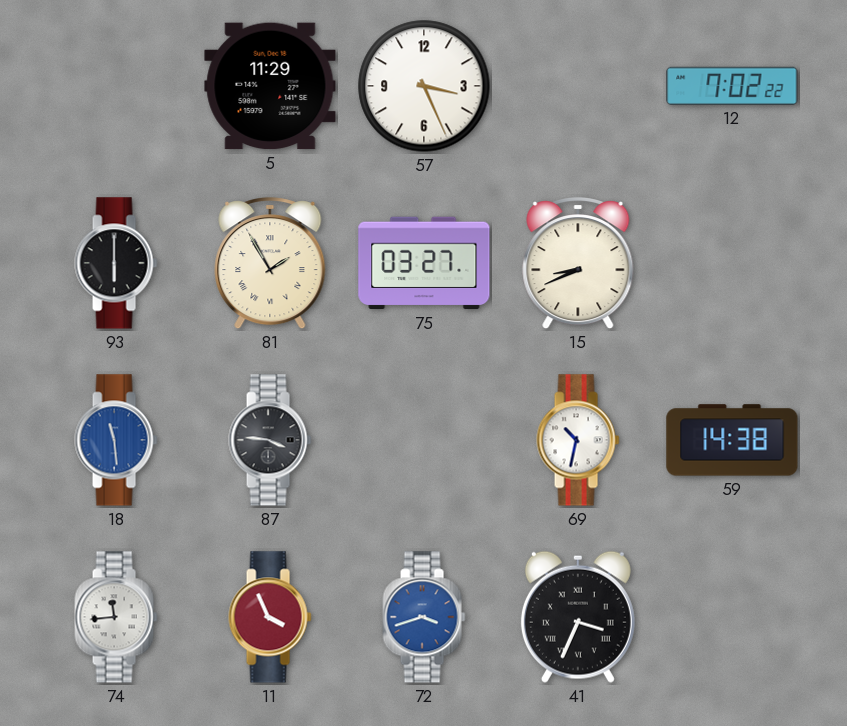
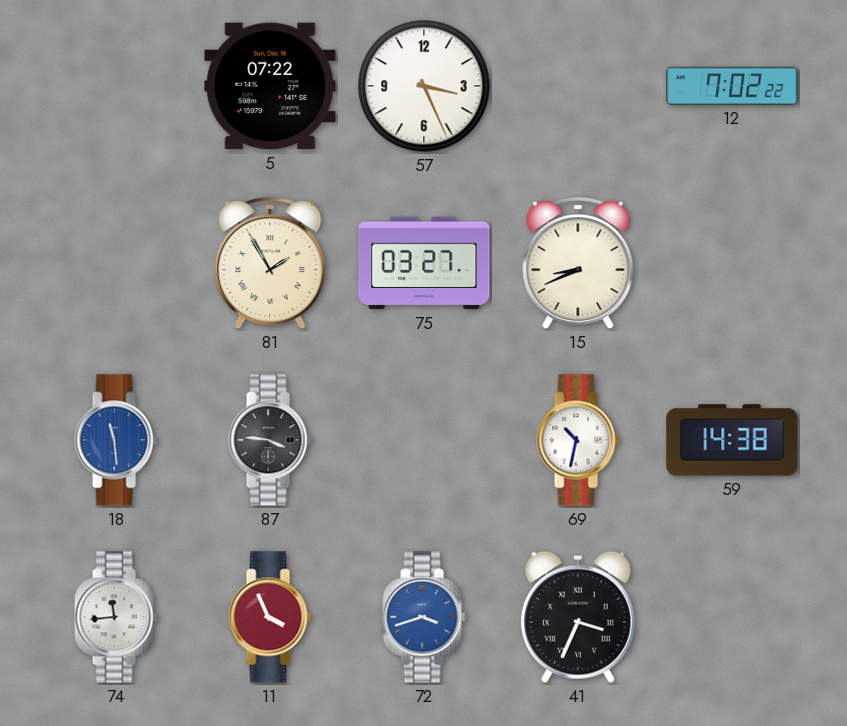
5: 11:29 -> 07:22
93: 6:00 -> none
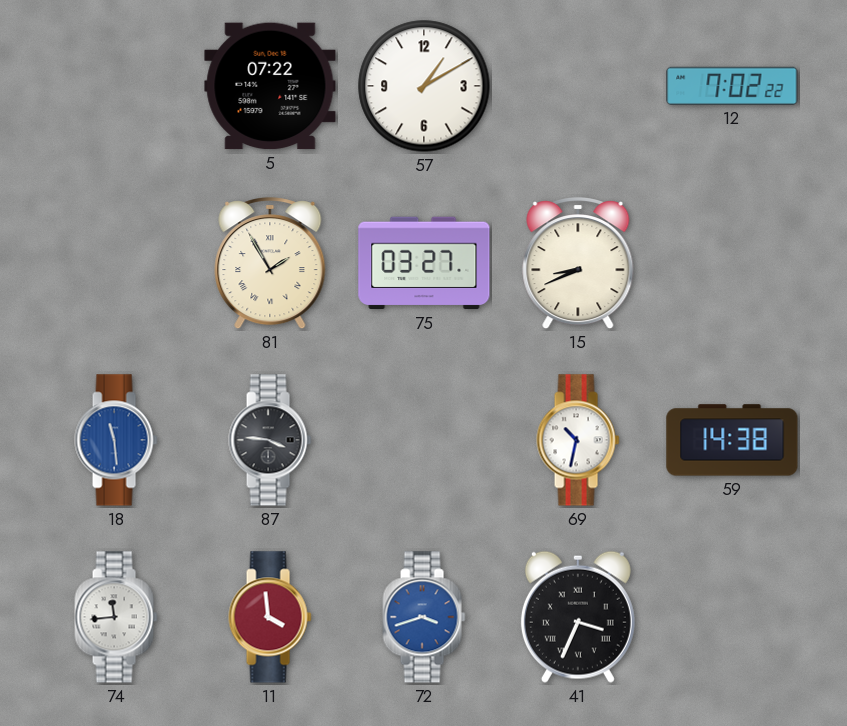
57: 3:26 -> 1:10
11: 3:56 -> 3:59
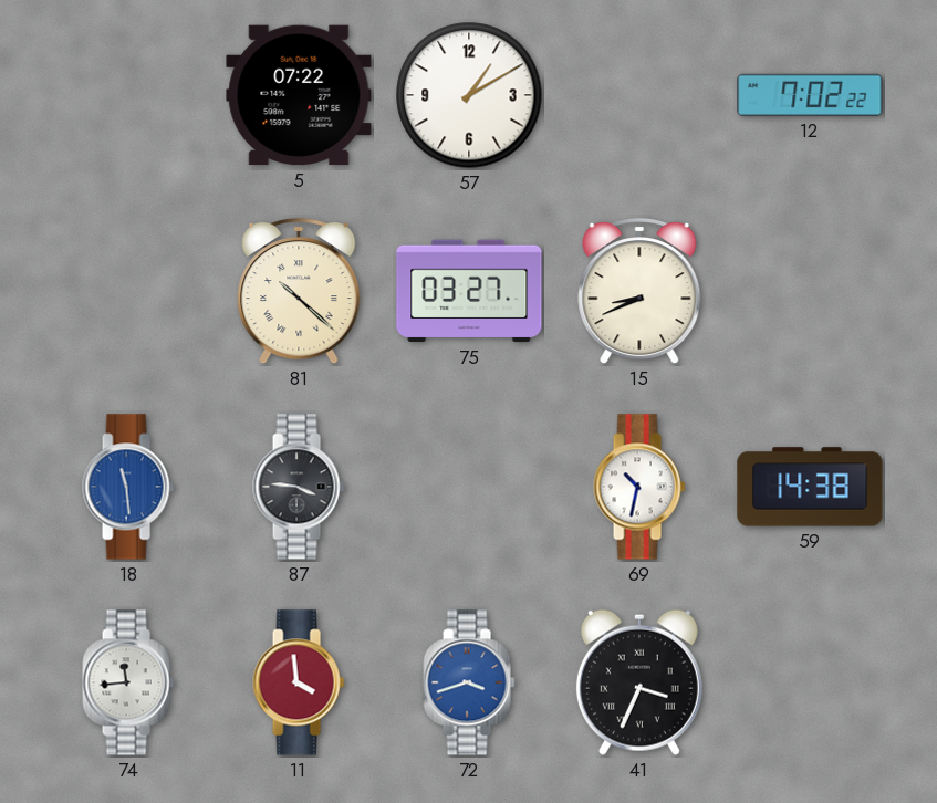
81: 1:55 -> 10:22
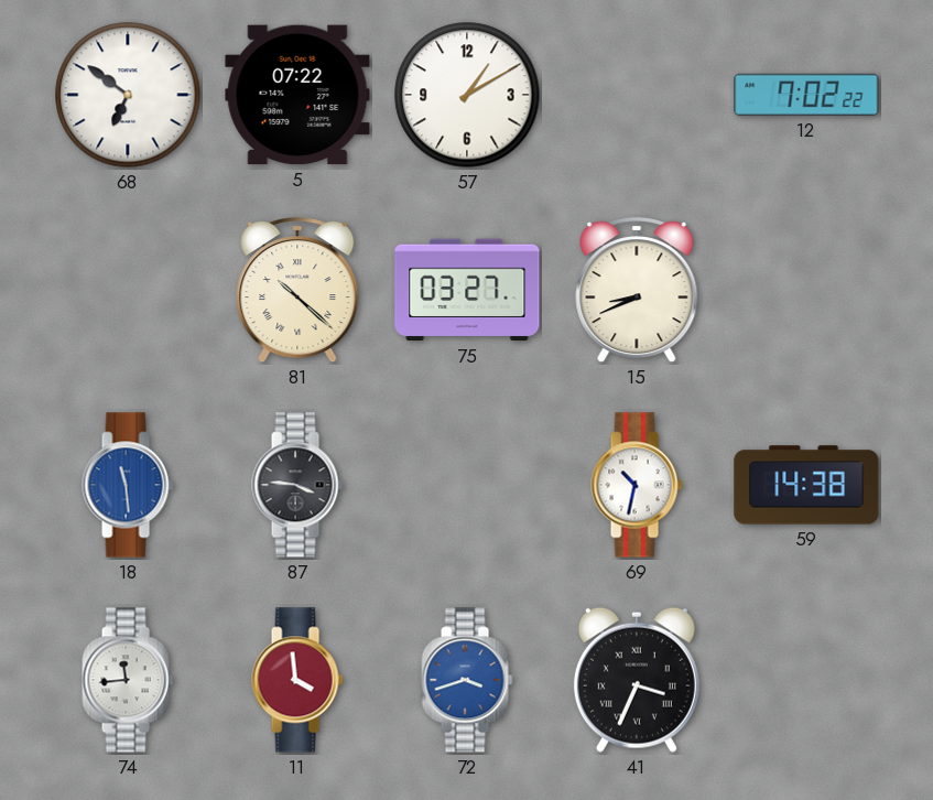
68: none -> 6:51
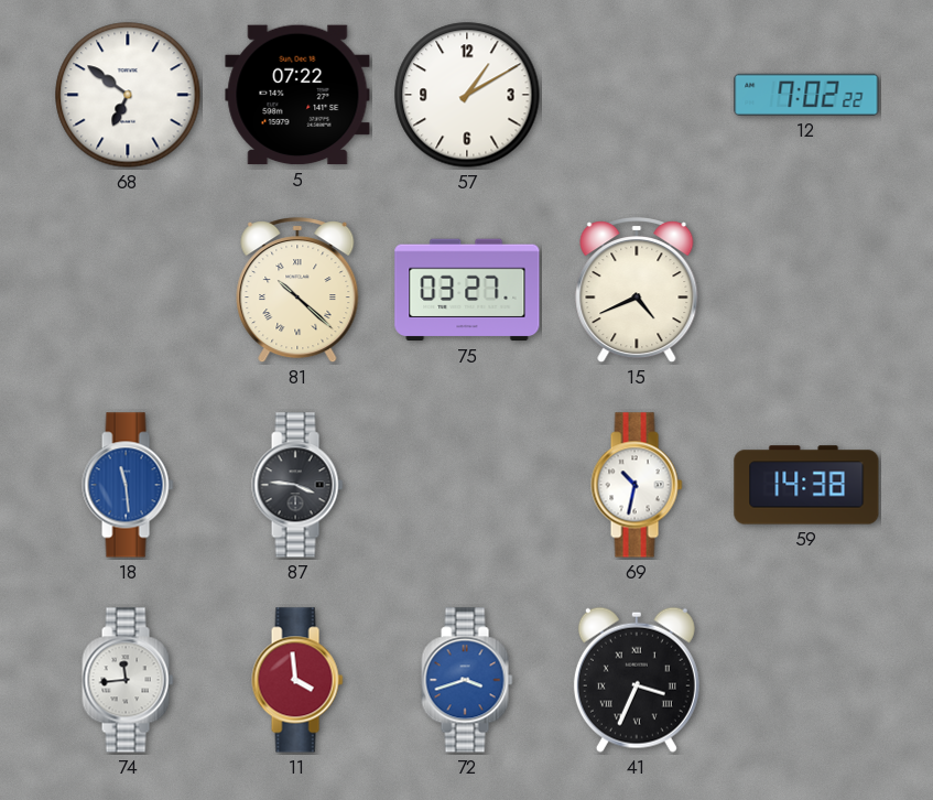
15: 8:41 -> 4:41
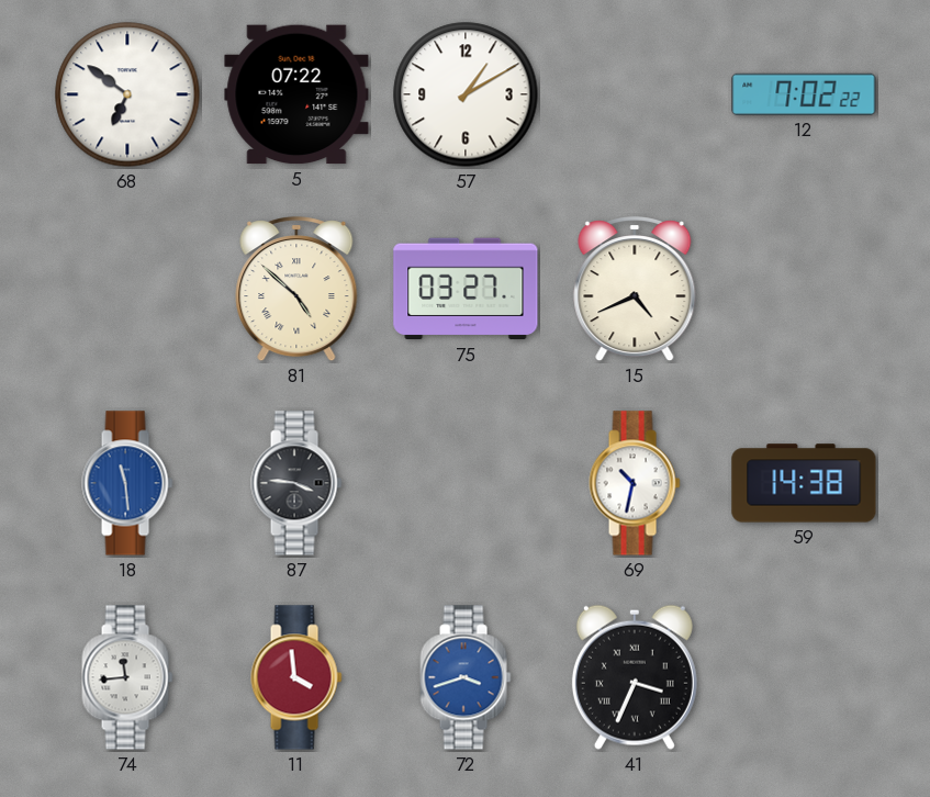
81: 10:22 -> 4:52
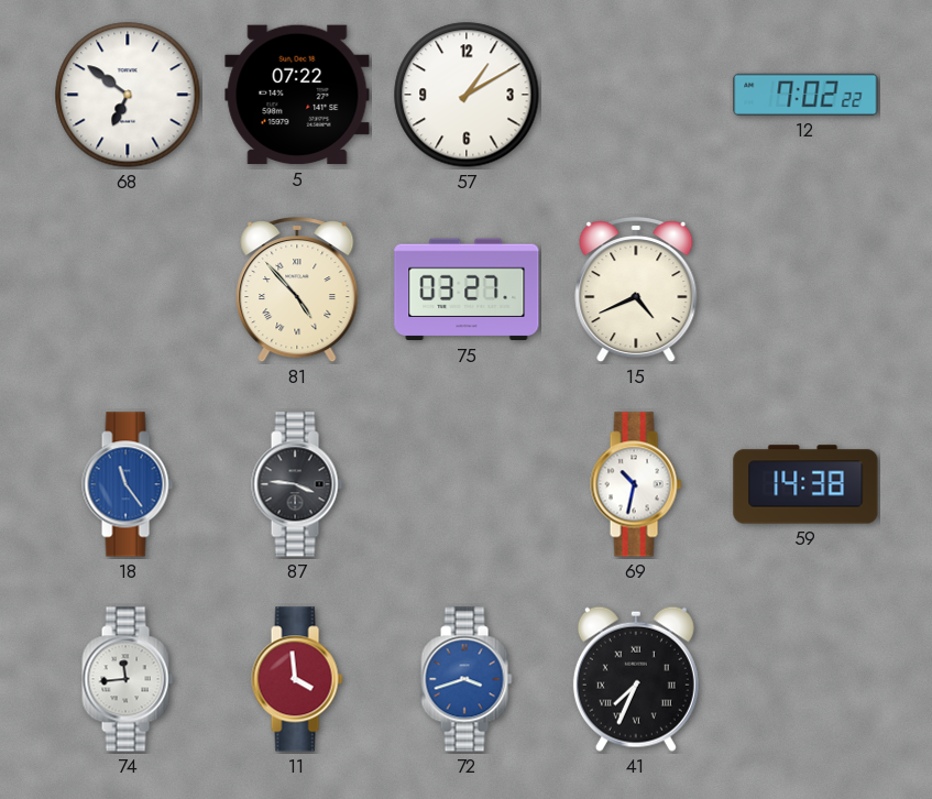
81: 4:52 -> 4:53
18: 11:29 -> 11:24
41: 3:34 -> 7:34
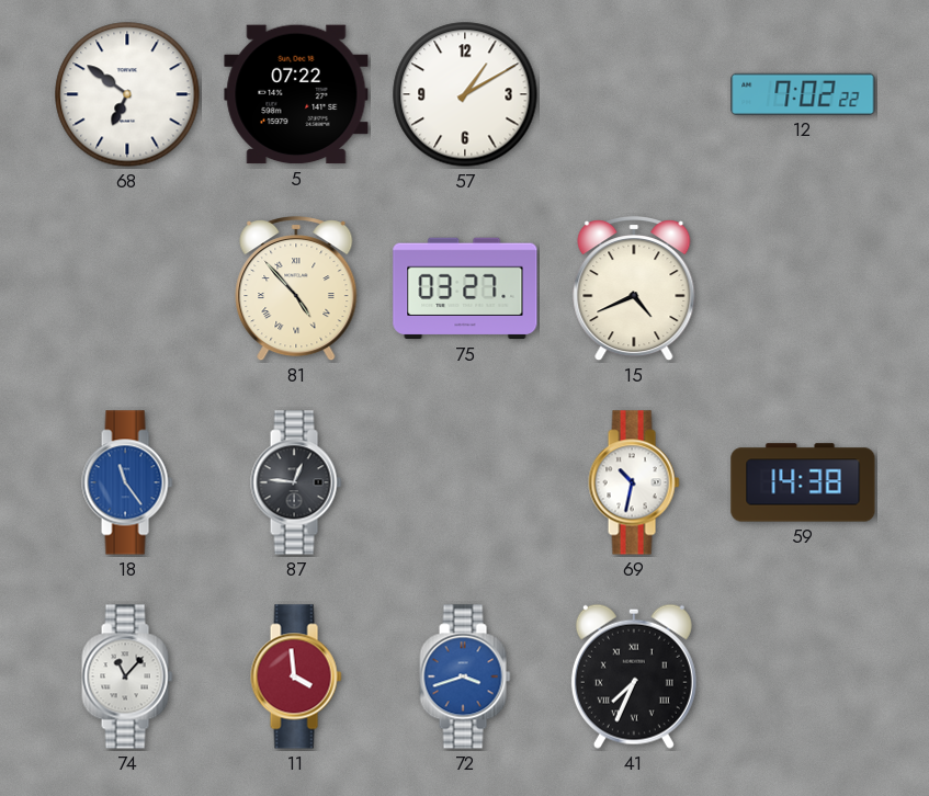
87: 3:46 -> 12:46
74: 11:44 -> 11:07
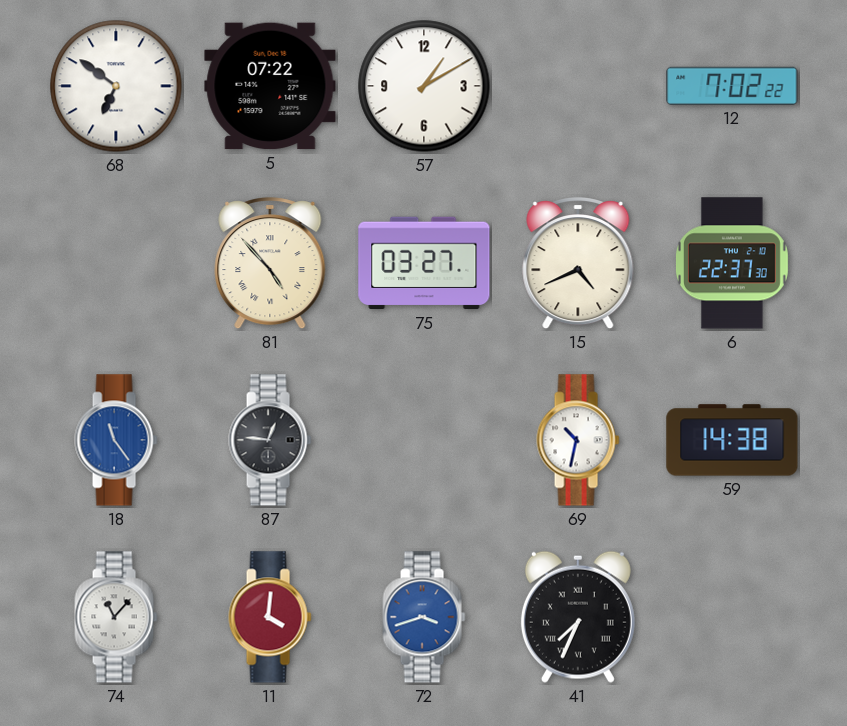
6: none -> 22:37
11: 3:59 -> 4:01
